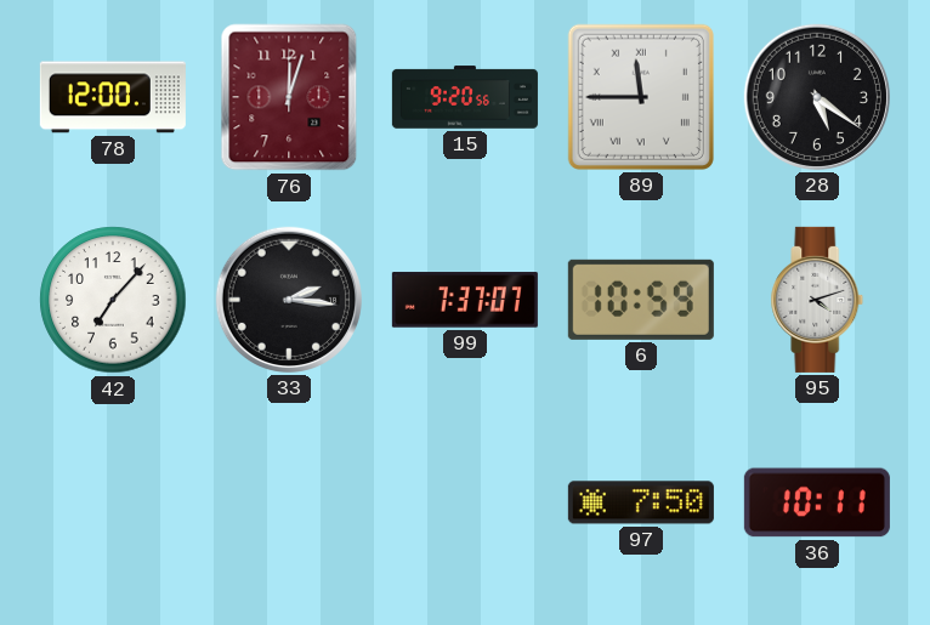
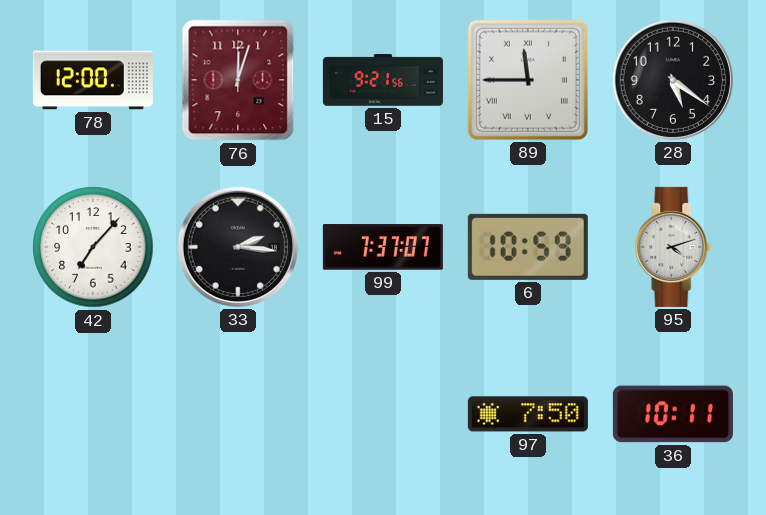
15: 9:20 -> 9:21
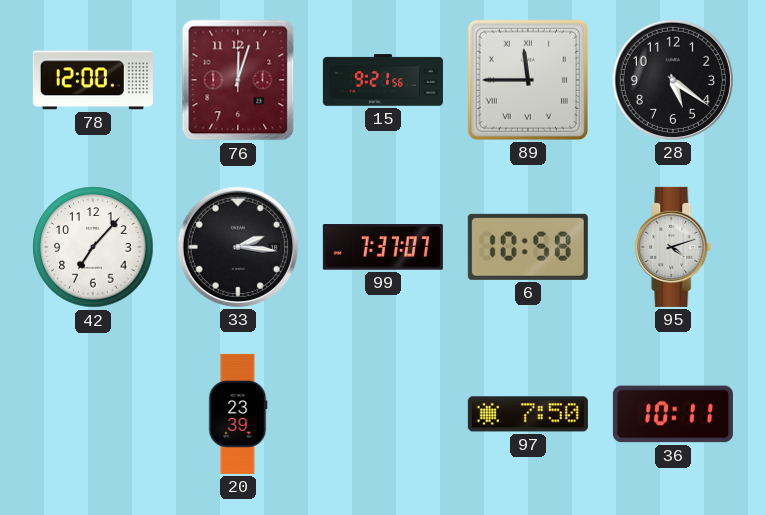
6: 10:59 -> 10:58
20: none -> 23:39
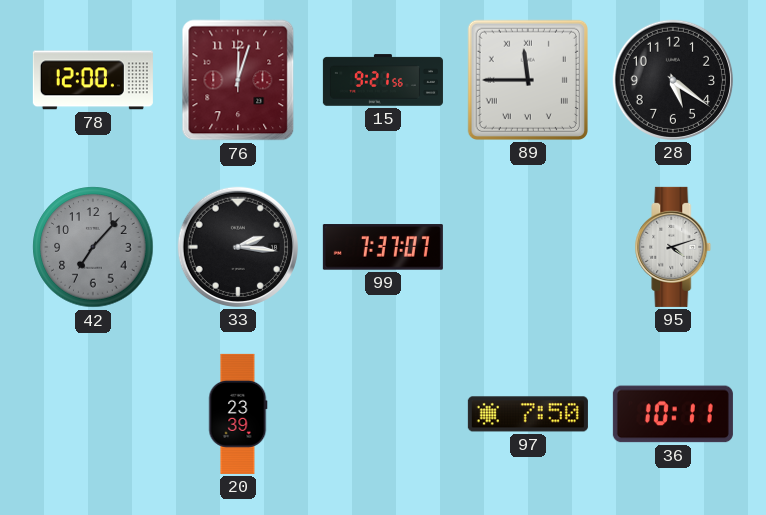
42 dial: white -> grey
6: 10:58 -> none
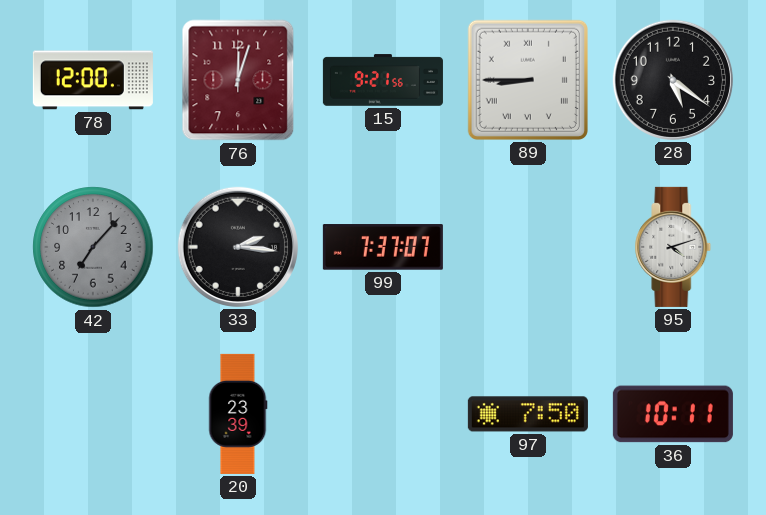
89: 11:45 -> 8:45
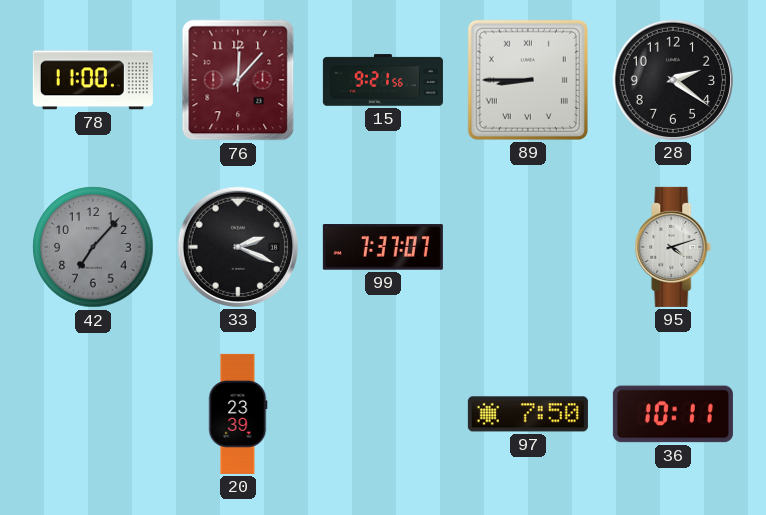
78: 12:00 -> 11:00
76: 12:03 -> 12:07
28: 5:21 -> 2:21
33: 2:16 -> 2:19
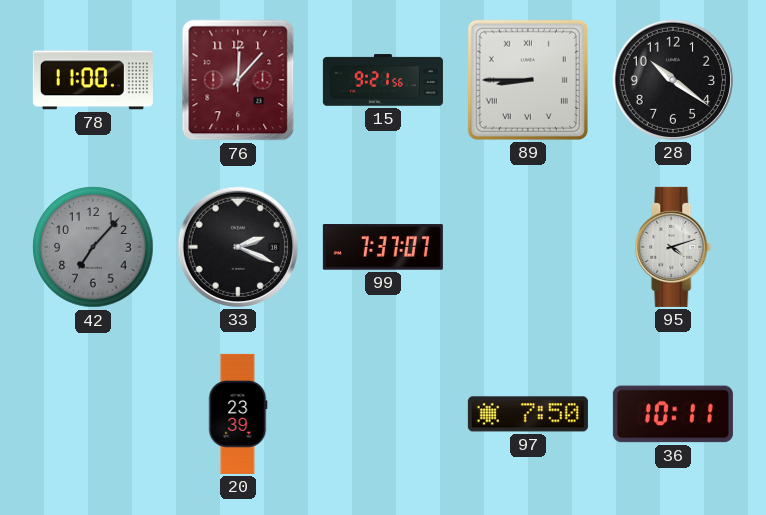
28: 2:21 -> 10:21
